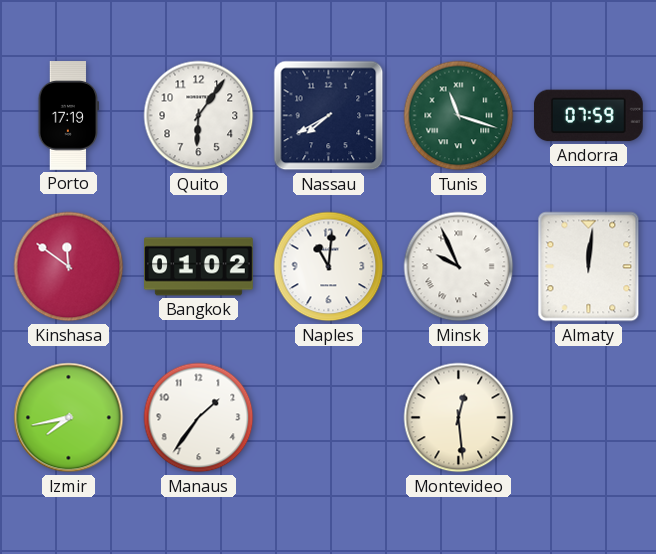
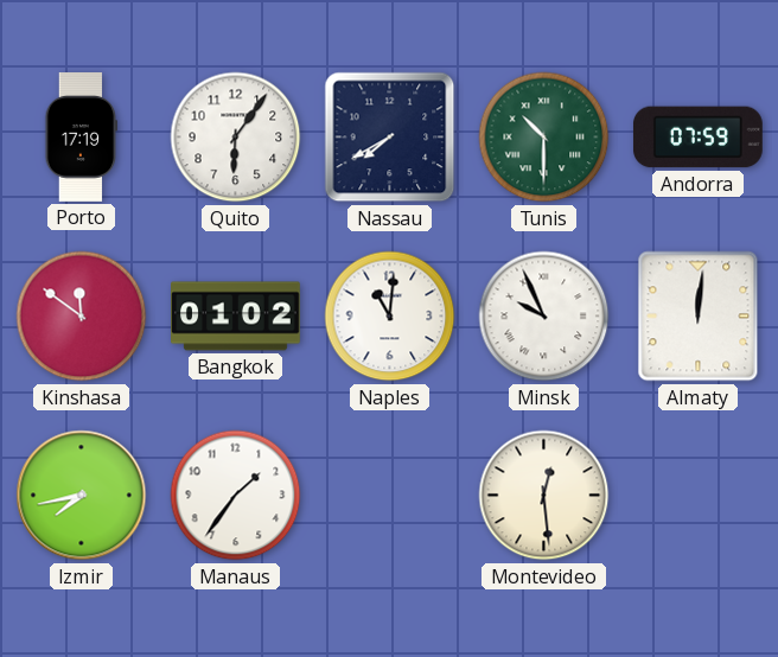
Tunis: 11:18 -> 10:30
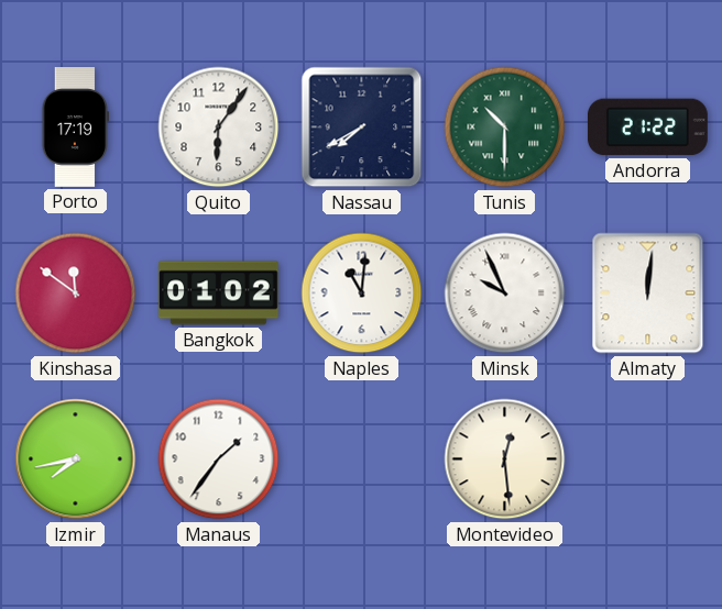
Andorra: 07:59 -> 21:22
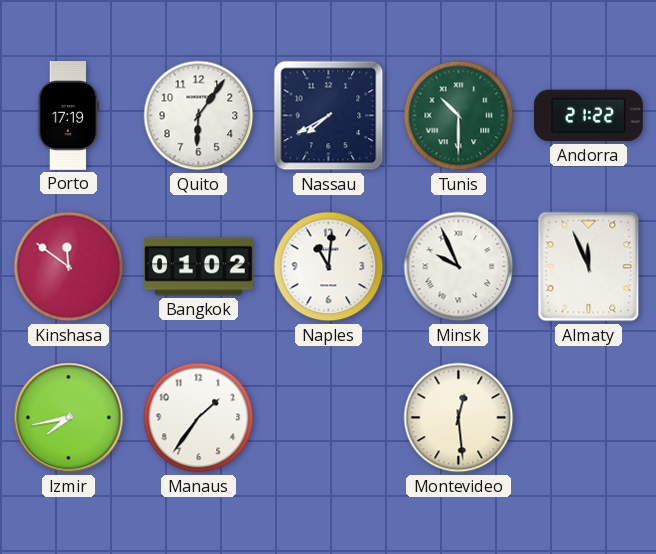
Almaty: 12:01 -> 11:56
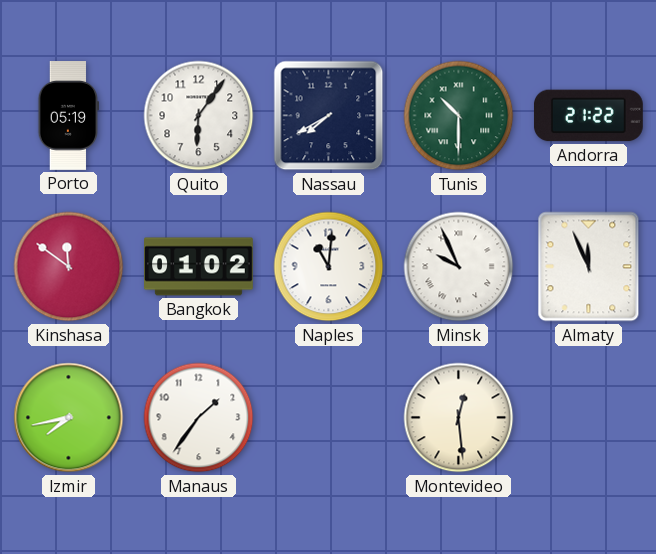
Porto: 17:19 -> 05:19
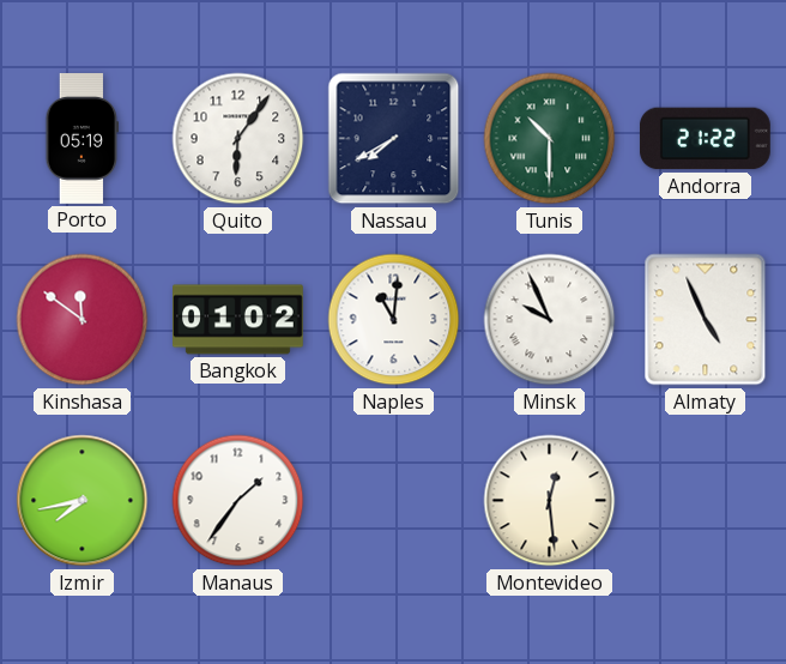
Almaty: 11:56 -> 4:56
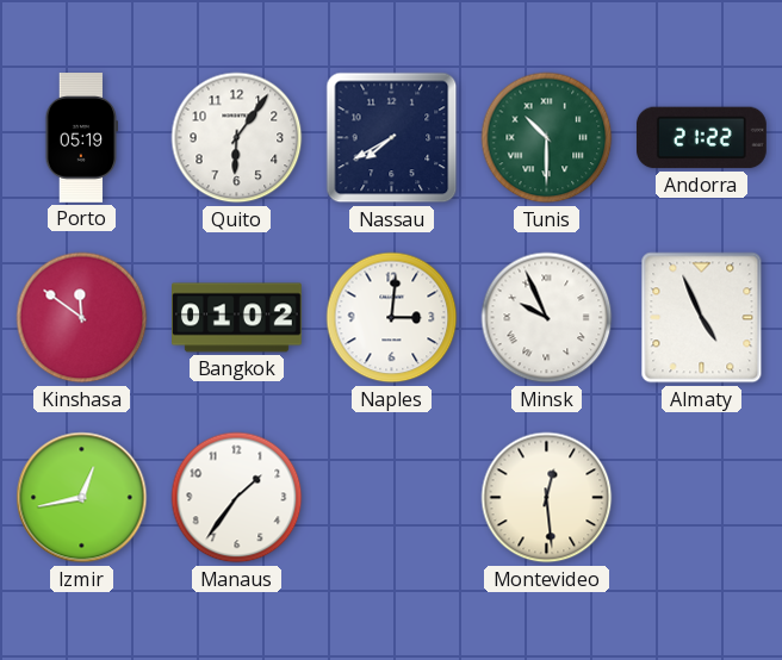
Naples: 11:01 -> 3:01
Izmir: 7:43 -> 12:43
